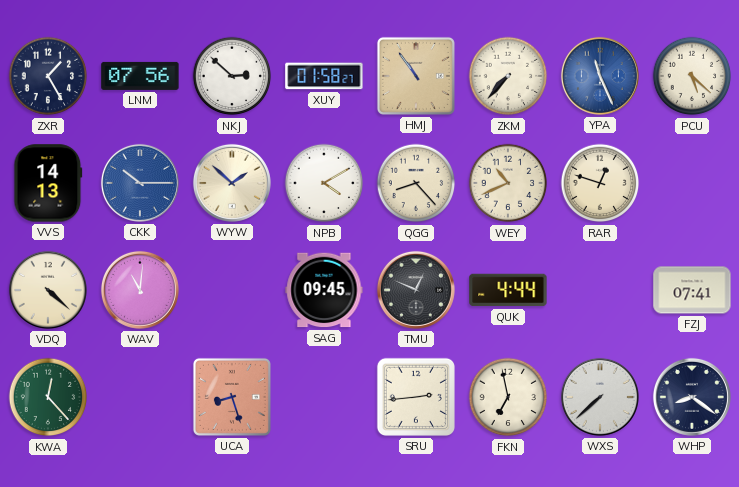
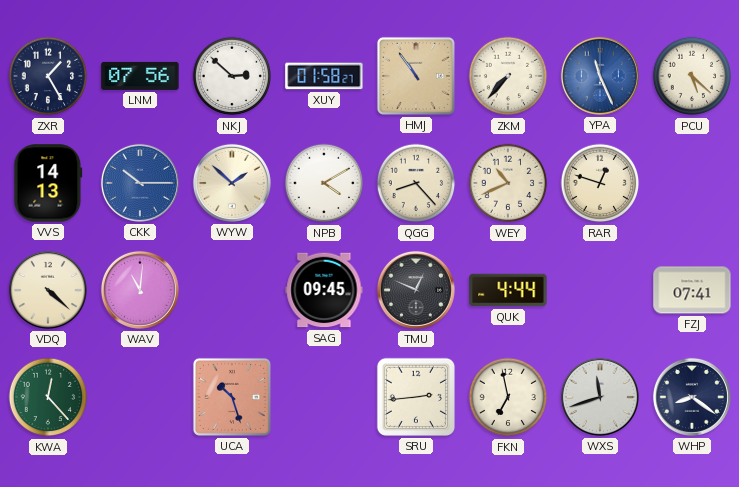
UCA: 8:27 -> 10:27
WXS: 7:38 -> 11:42
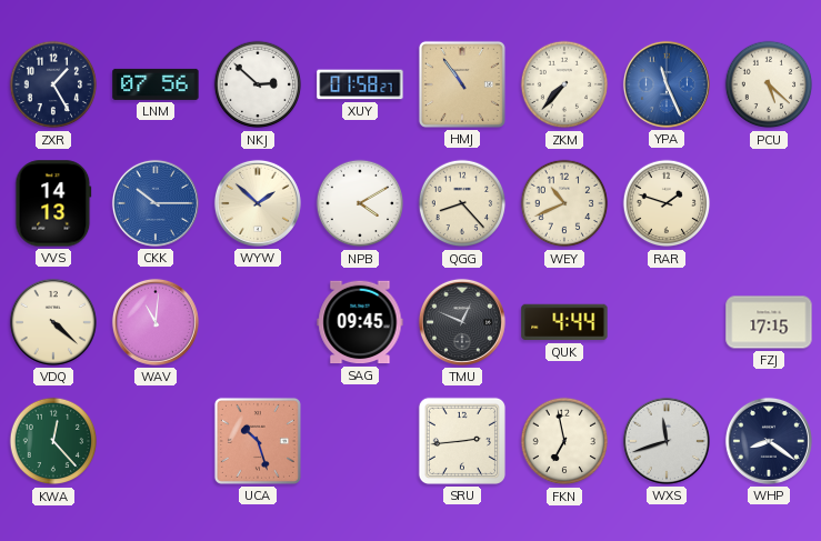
RAR: 12:48 -> 1:48
FZJ: 07:41 -> 17:15
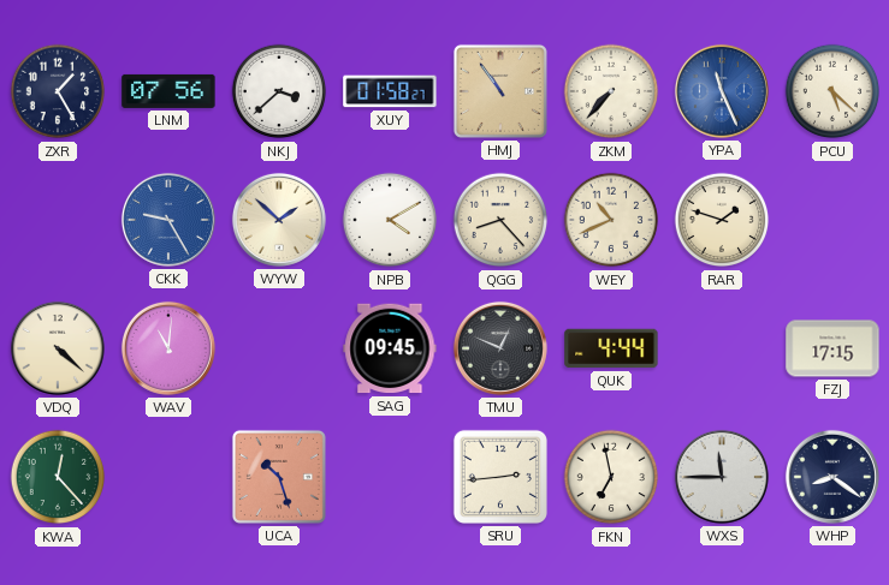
NKJ: 2:52 -> 3:38
VVS: 14:13 -> none
CKK: 10:15 -> 9:25
WXS: 11:42 -> 11:45
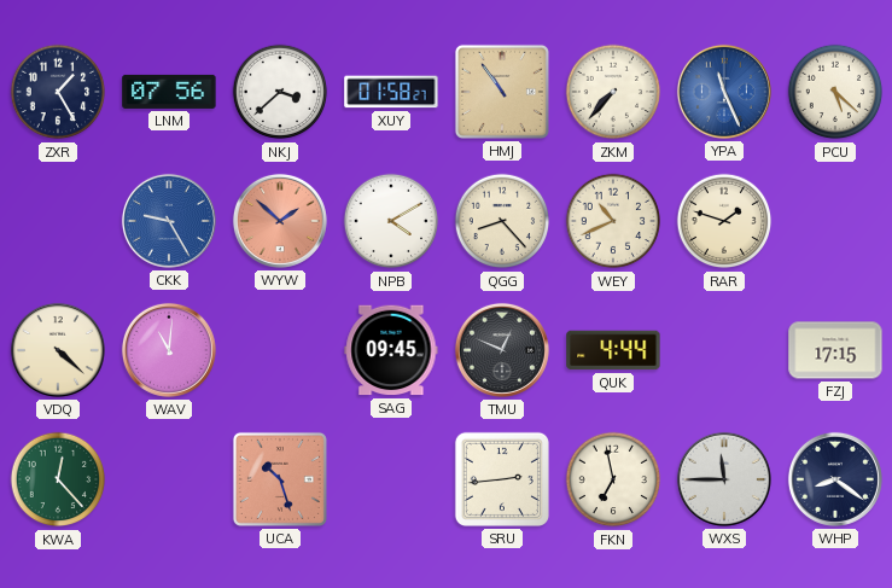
WYW dial: cream -> salmon
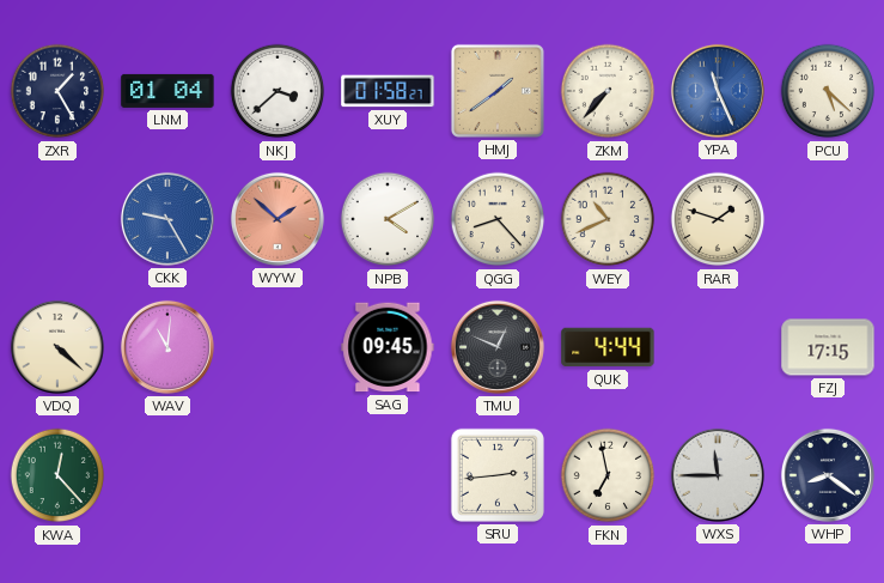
LNM: 07:56 -> 01:04
HMJ: 10:54 -> 1:39
UCA: 10:27 -> none
